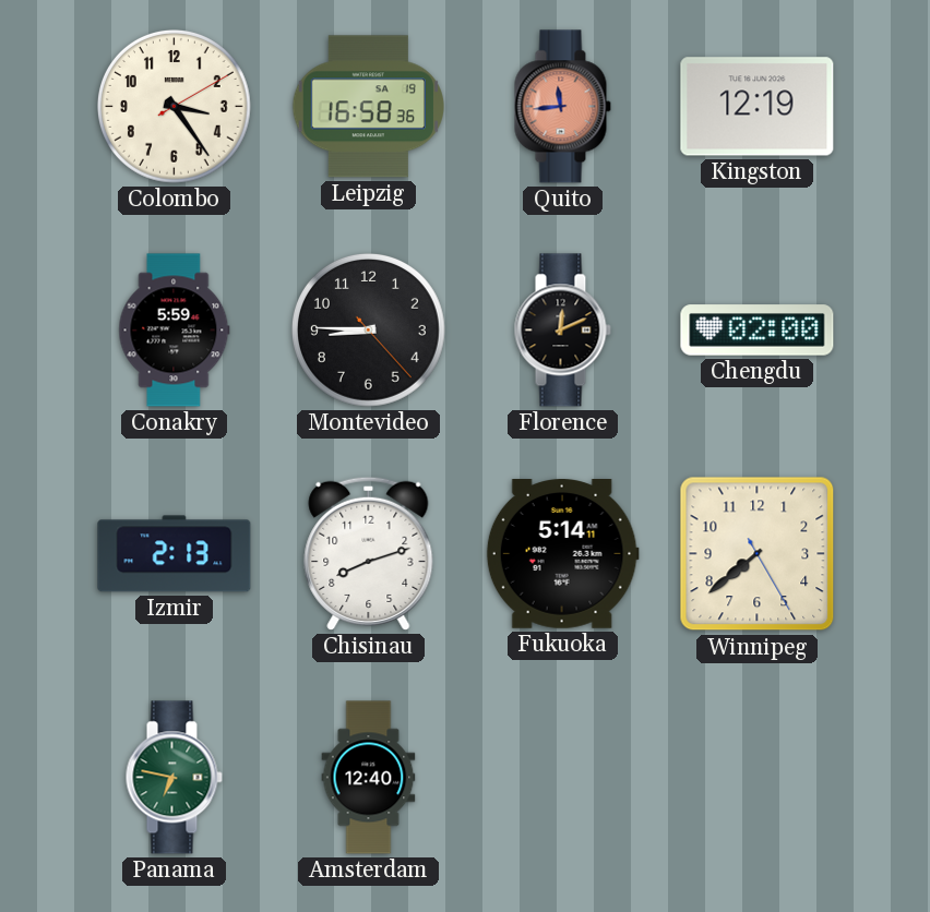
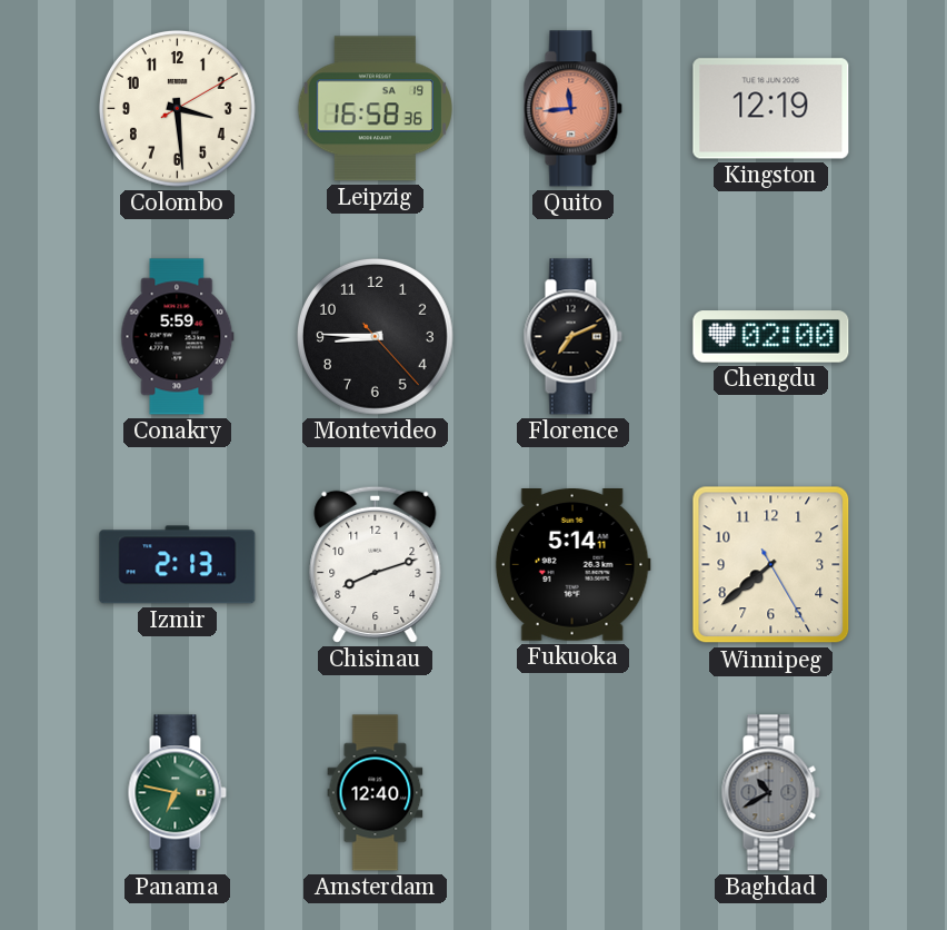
Colombo: 3:24 -> 3:29
Florence: 12:11 -> 7:11
Baghdad: none -> 10:40
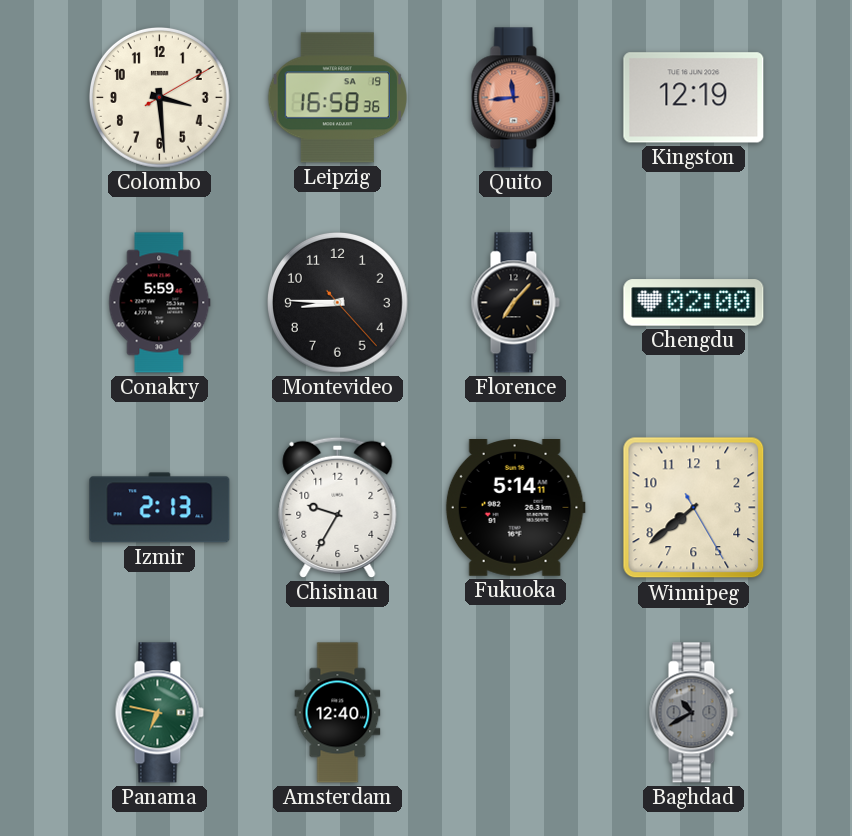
Florence: 7:11 -> 7:07
Chisinau: 8:12 -> 9:35
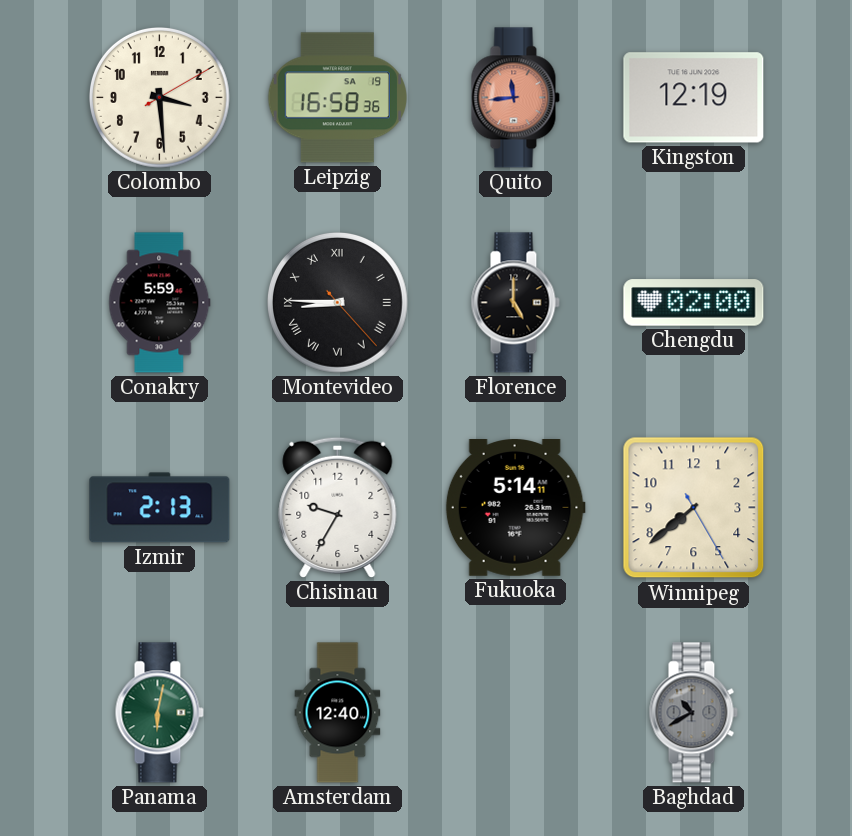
Montevideo numerals: Arabic -> Roman
Florence: 7:07 -> 5:00
Panama: 6:47 -> 6:02
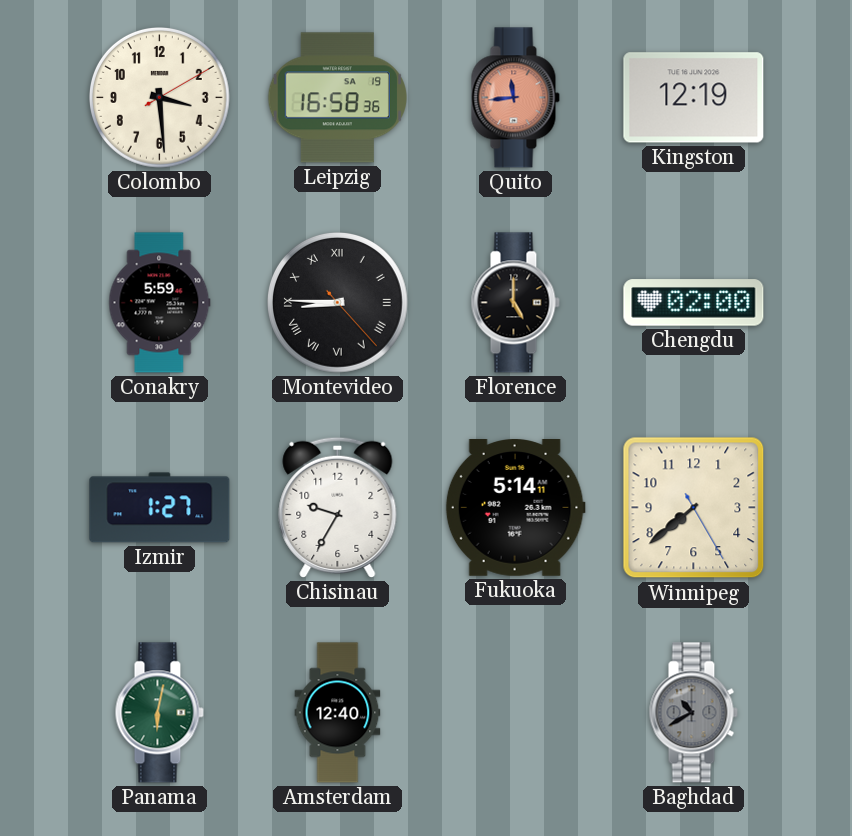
Izmir: 2:13 -> 1:27
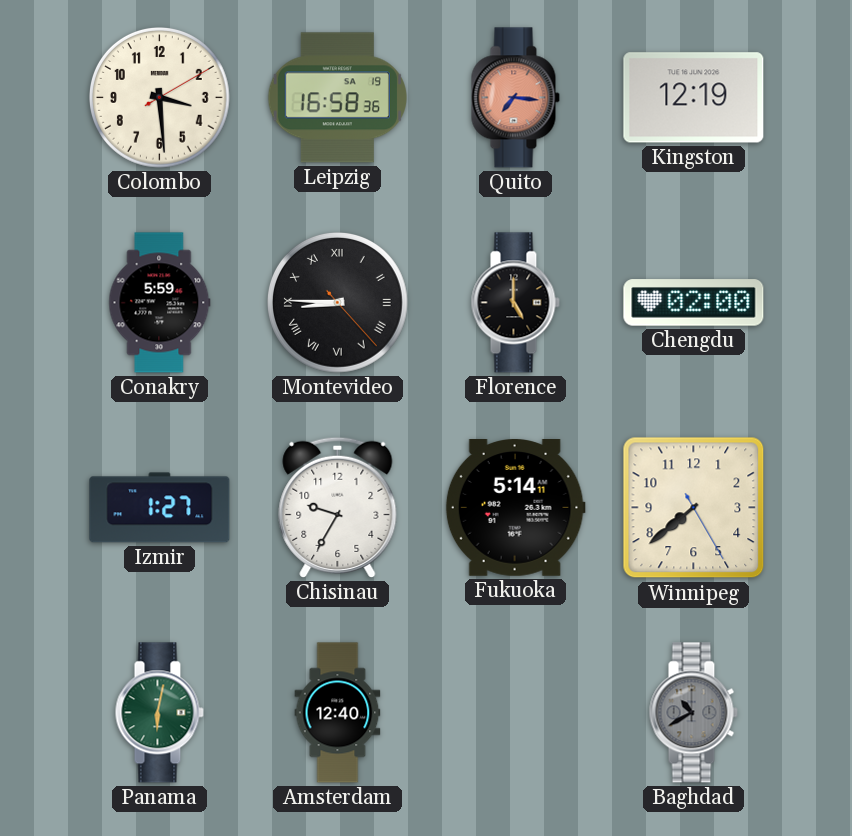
Quito: 11:44 -> 7:16
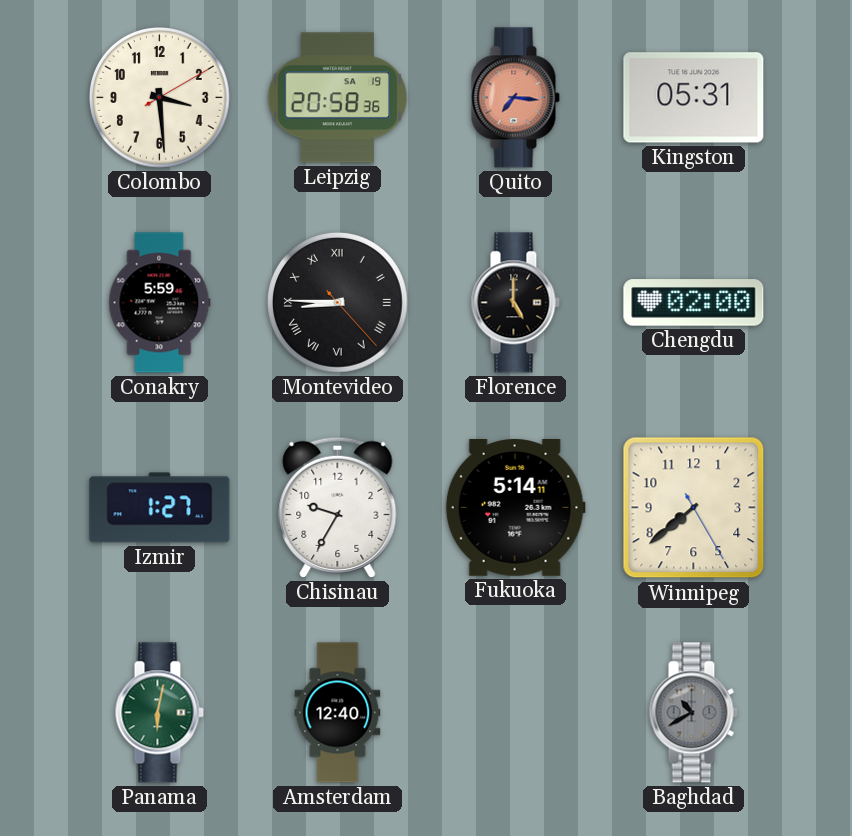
Leipzig: 16:58 -> 20:58
Kingston: 12:19 -> 05:31
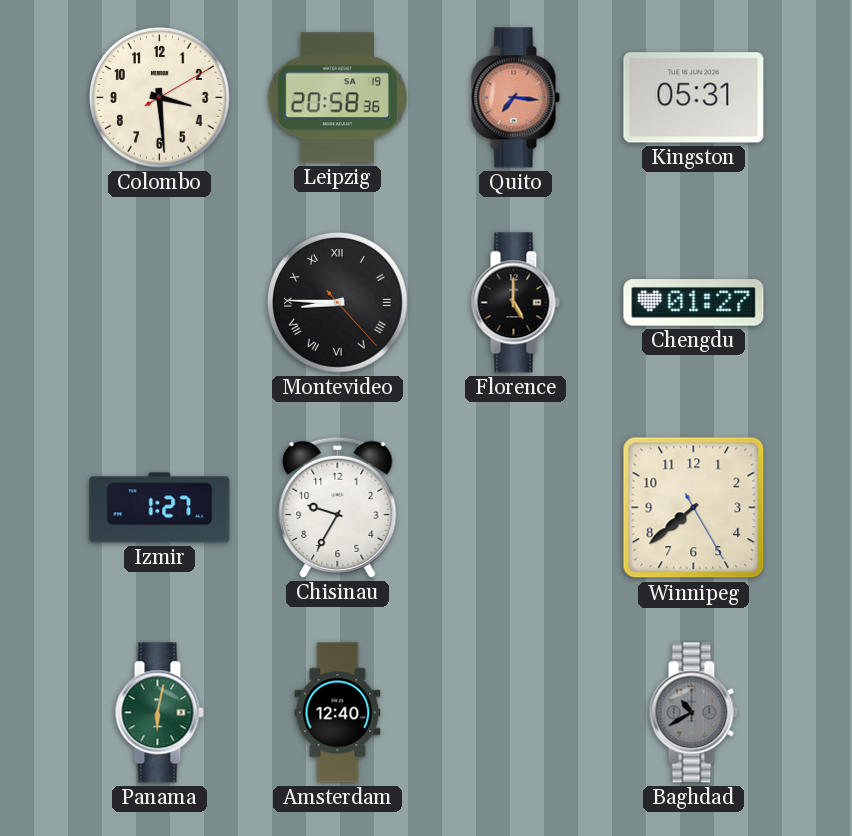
Conakry: 5:59 -> none
Chengdu: 02:00 -> 01:27
Fukuoka: 5:14 -> none
